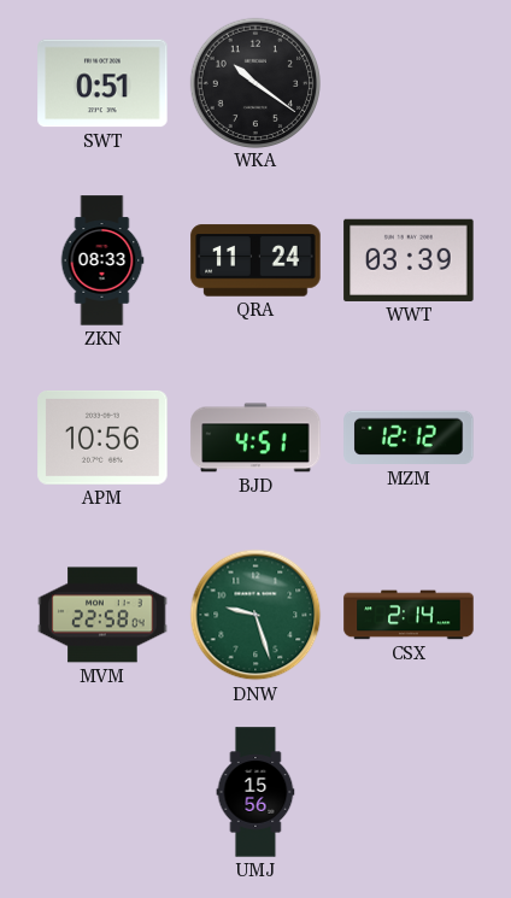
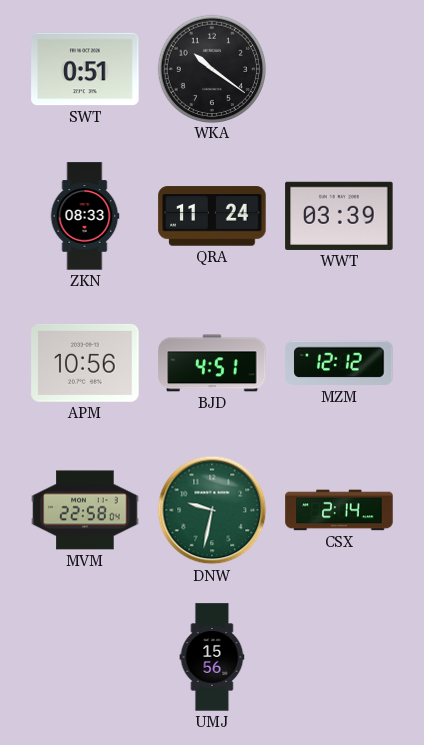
DNW: 9:27 -> 9:32
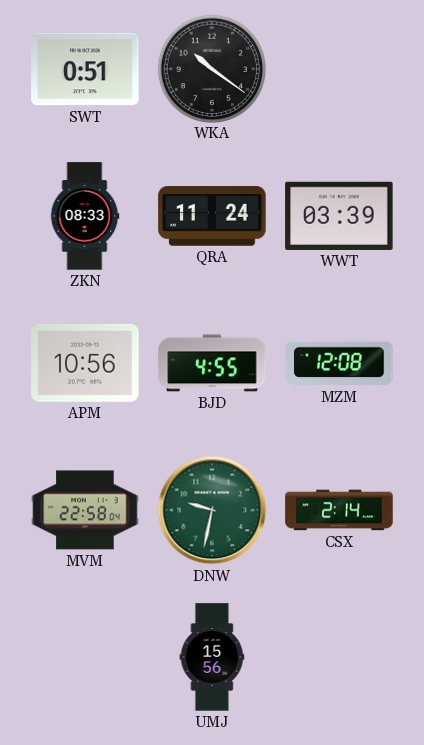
BJD: 4:51 -> 4:55
MZM: 12:12 -> 12:08
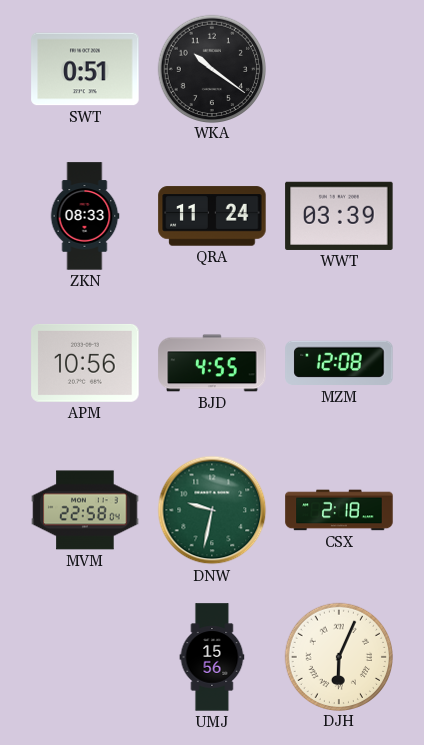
CSX: 2:14 -> 2:18
DJH: none -> 6:04
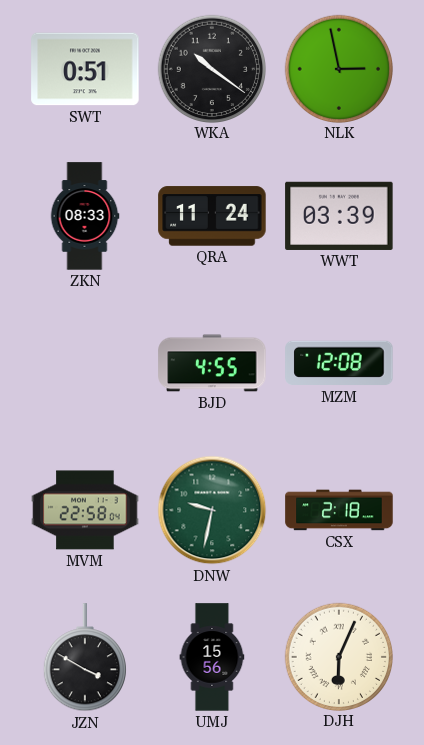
NLK: none -> 2:58
APM: 10:56 -> none
JZN: none -> 3:50
